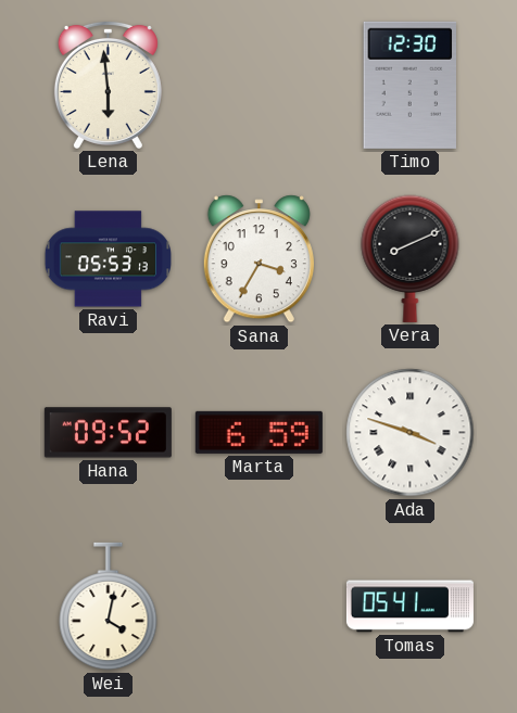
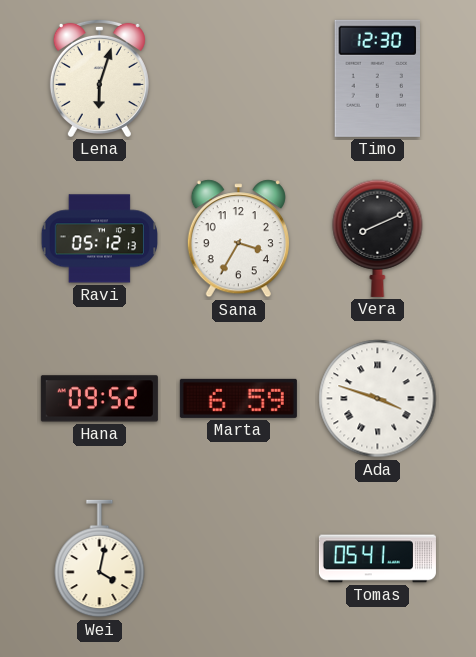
Lena: 5:59 -> 6:03
Ravi: 05:53 -> 05:12
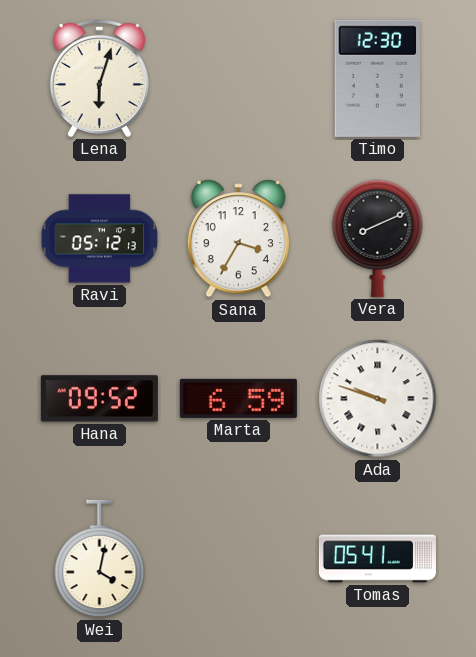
Ada: 3:48 -> 9:48
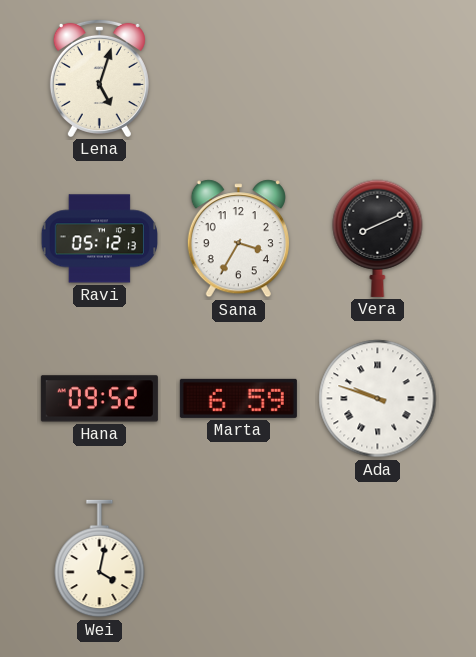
Lena: 6:03 -> 5:03
Timo: 12:30 -> none
Tomas: 05:41 -> none
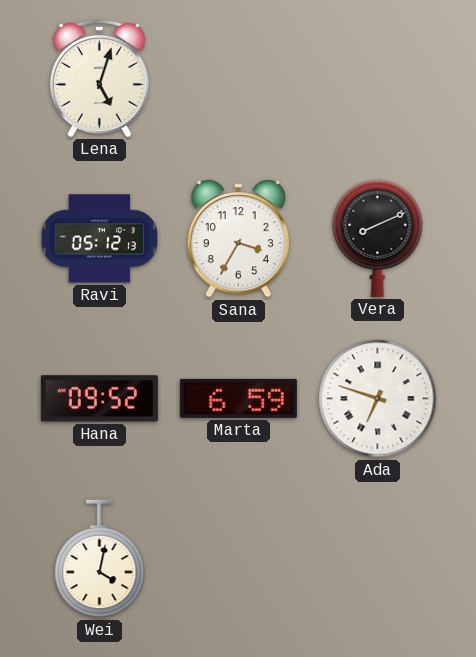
Ada: 9:48 -> 6:48
